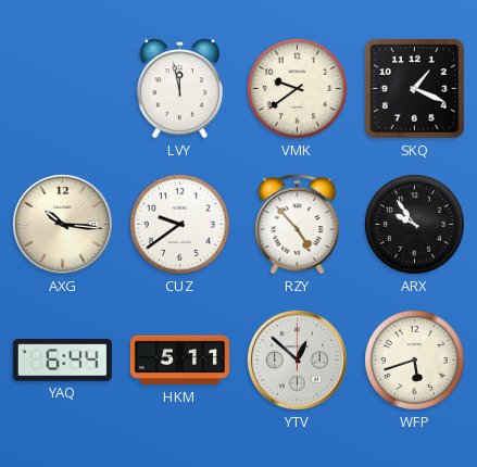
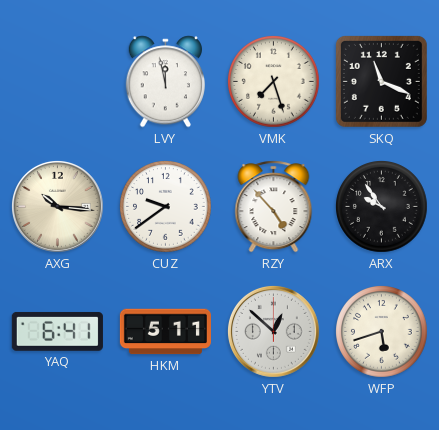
VMK: 9:39 -> 7:27
SKQ: 1:19 -> 11:19
YAQ: 6:44 -> 6:41
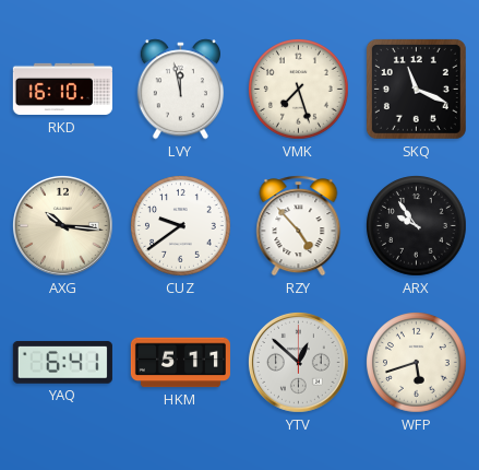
RKD: none -> 16:10
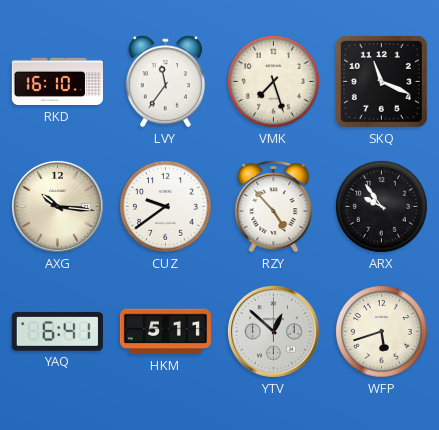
LVY: 11:58 -> 11:36
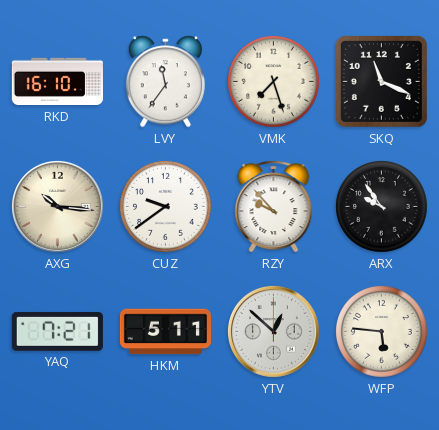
RZY: 4:53 -> 9:53
YAQ: 6:41 -> 7:21
WFP: 5:42 -> 5:46
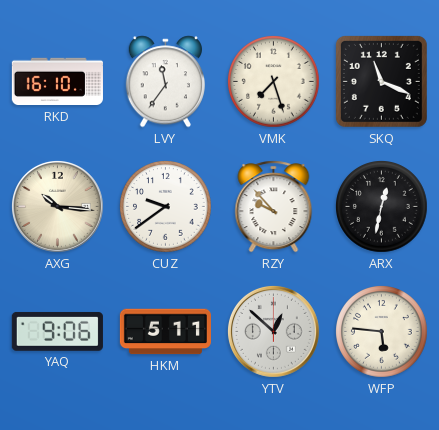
ARX: 9:54 -> 12:32
YAQ: 7:21 -> 9:06
